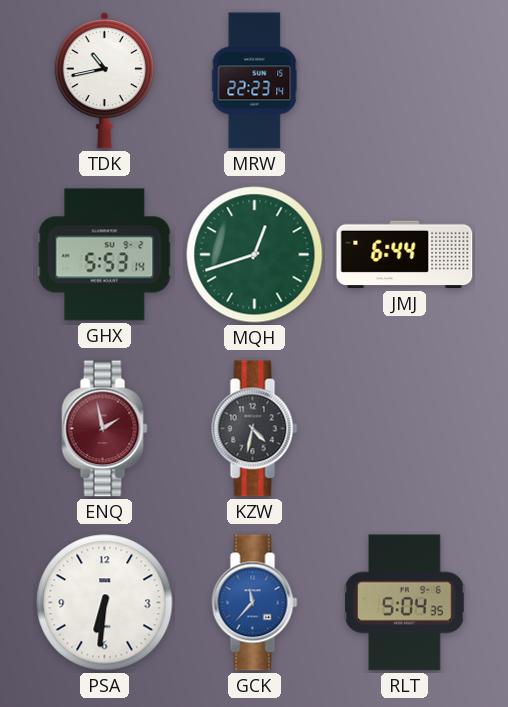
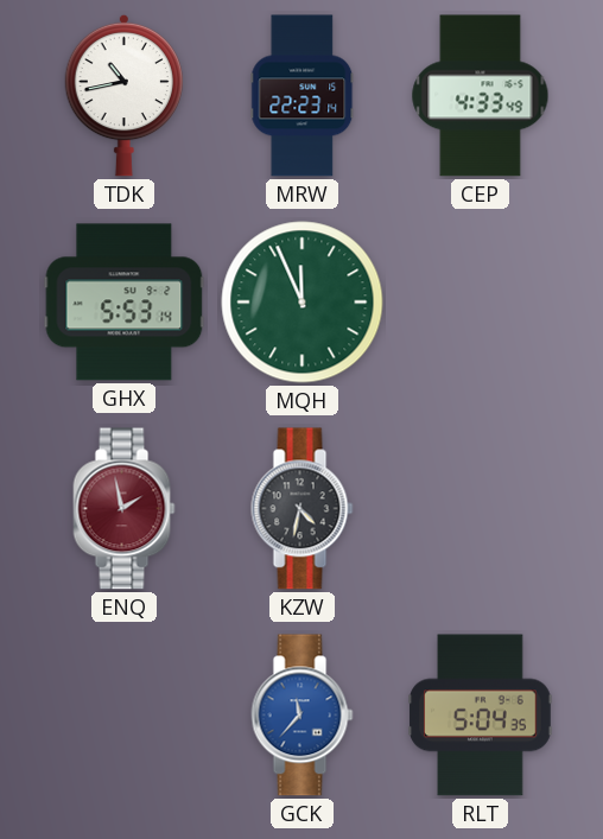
CEP: none -> 4:33
MQH: 12:42 -> 11:56
JMJ: 6:44 -> none
PSA: 6:31 -> none
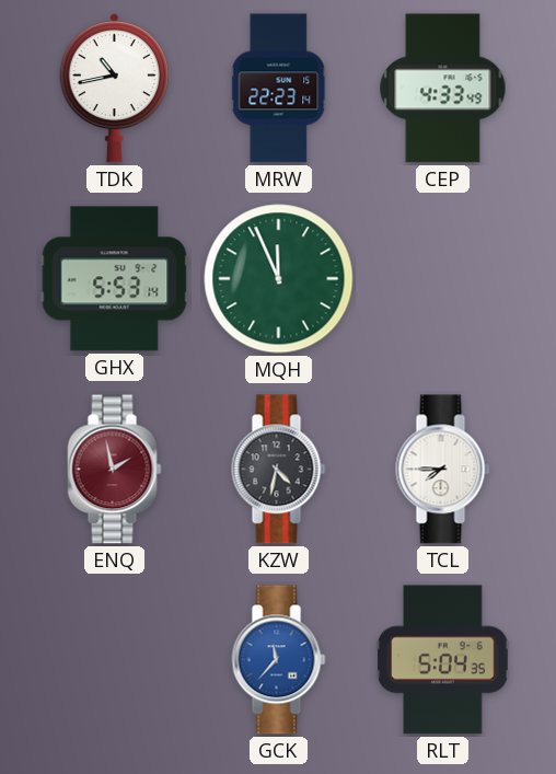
TCL: none -> 7:45
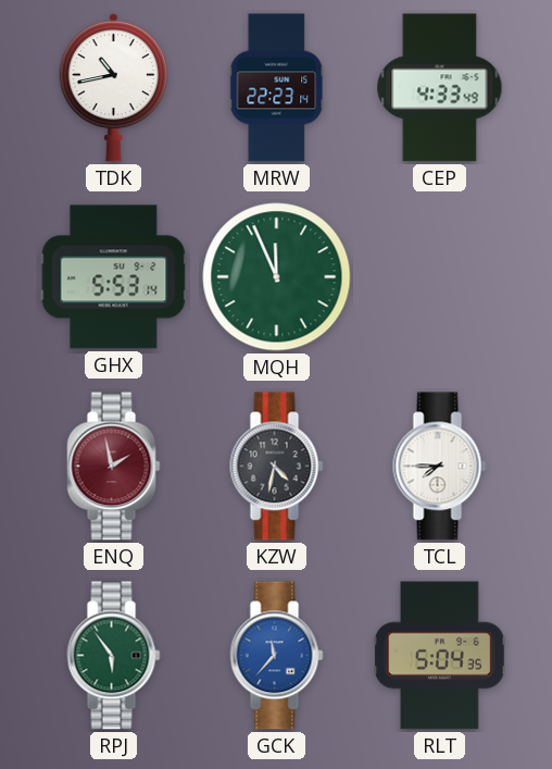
RPJ: none -> 5:54
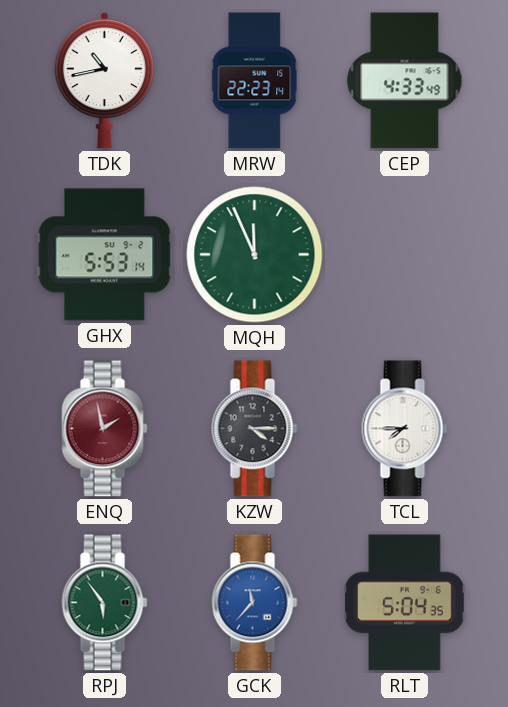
KZW: 4:32 -> 4:15
